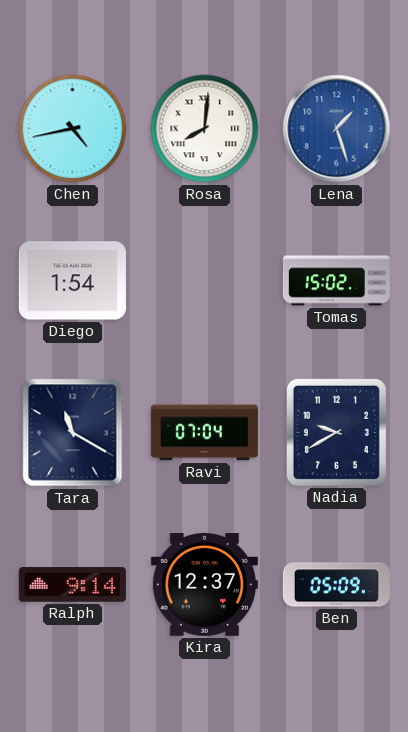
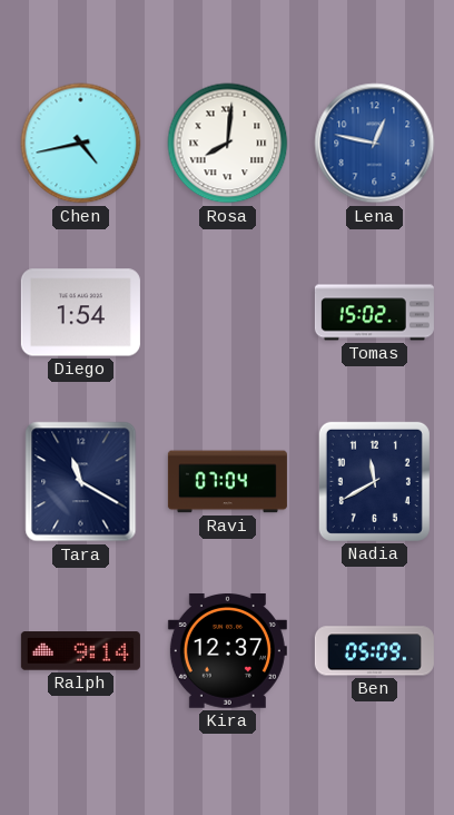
Lena: 1:27 -> 12:47
Nadia: 9:40 -> 11:40
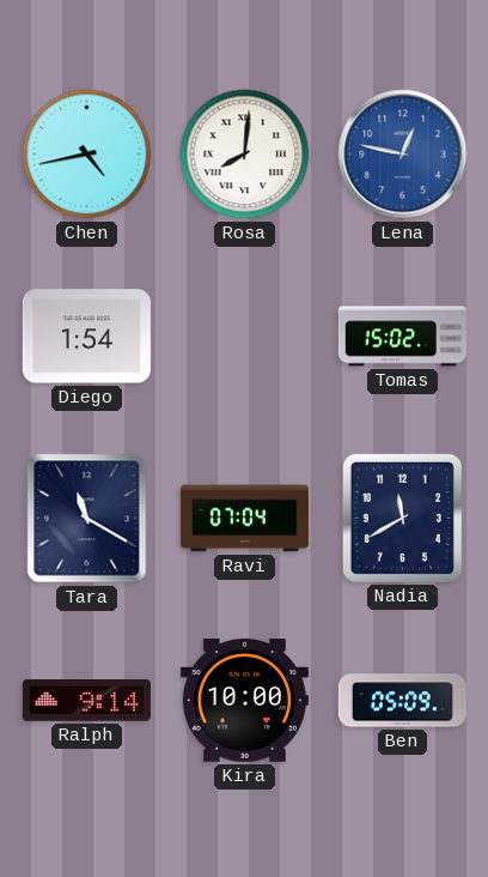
Kira: 12:37 -> 10:00
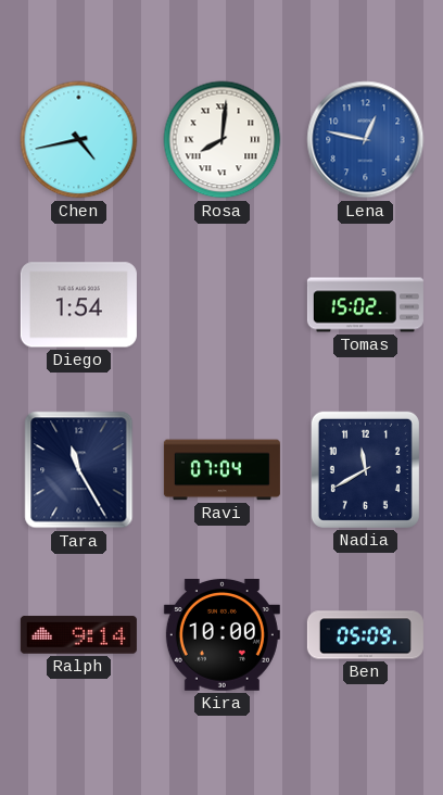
Tara: 11:20 -> 11:25
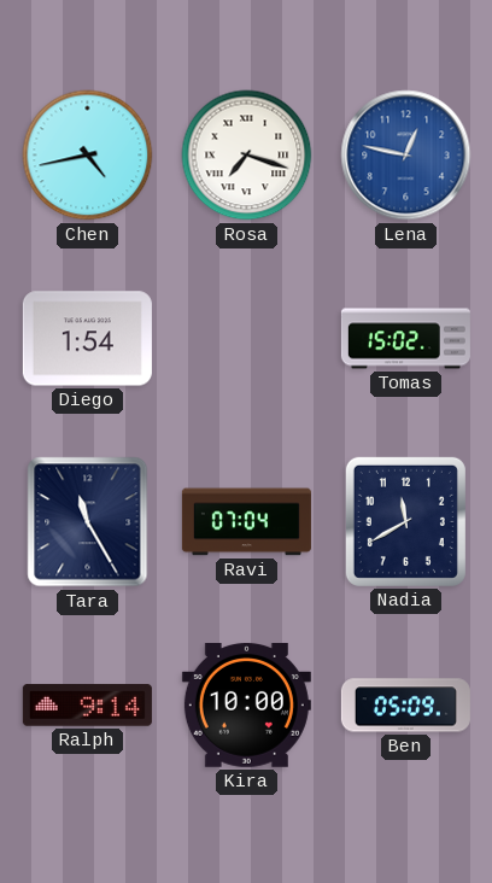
Rosa: 8:01 -> 7:18
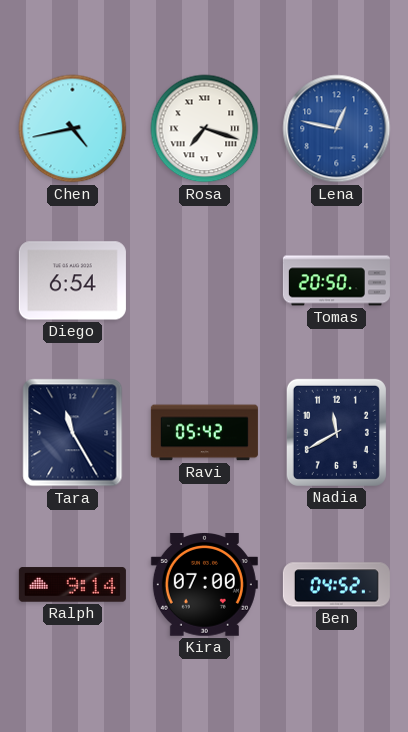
Diego: 1:54 -> 6:54
Tomas: 15:02 -> 20:50
Ravi: 07:04 -> 05:42
Kira: 10:00 -> 07:00
Ben: 05:09 -> 04:52
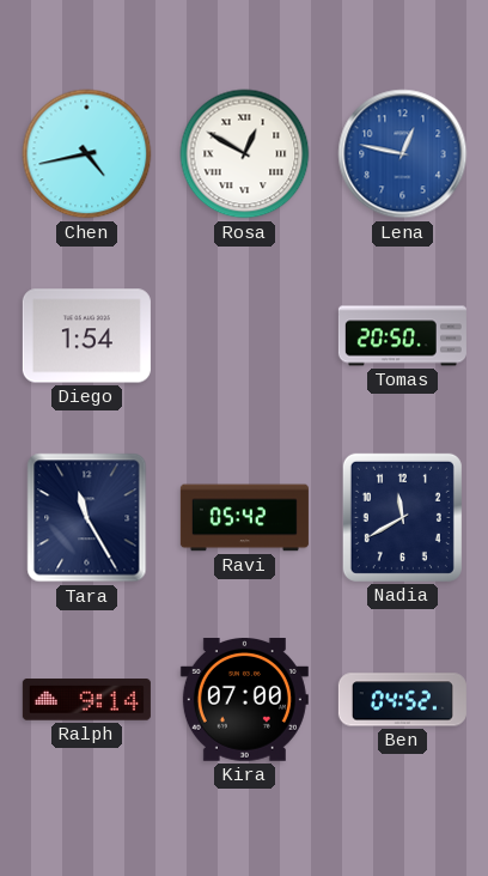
Rosa: 7:18 -> 12:50
Diego: 6:54 -> 1:54
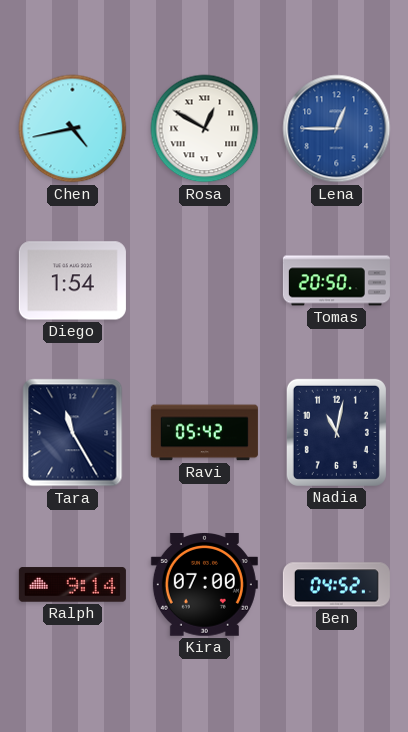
Lena: 12:47 -> 12:45
Nadia: 11:40 -> 11:02
